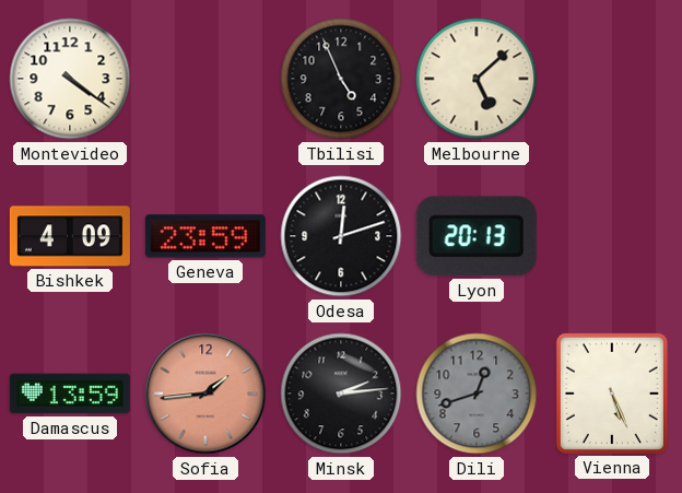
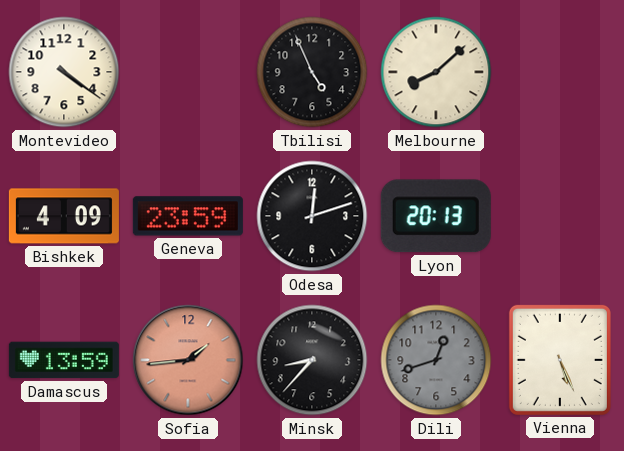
Melbourne: 5:08 -> 8:08
Minsk: 2:14 -> 8:37
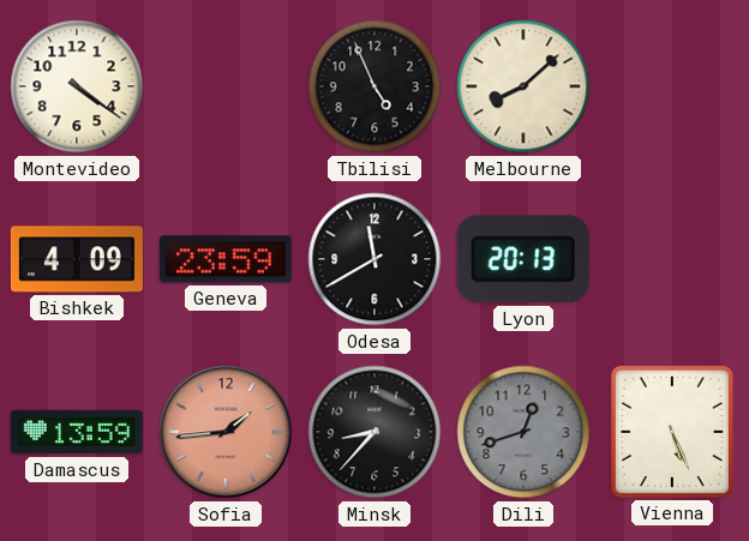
Odesa: 12:12 -> 11:40
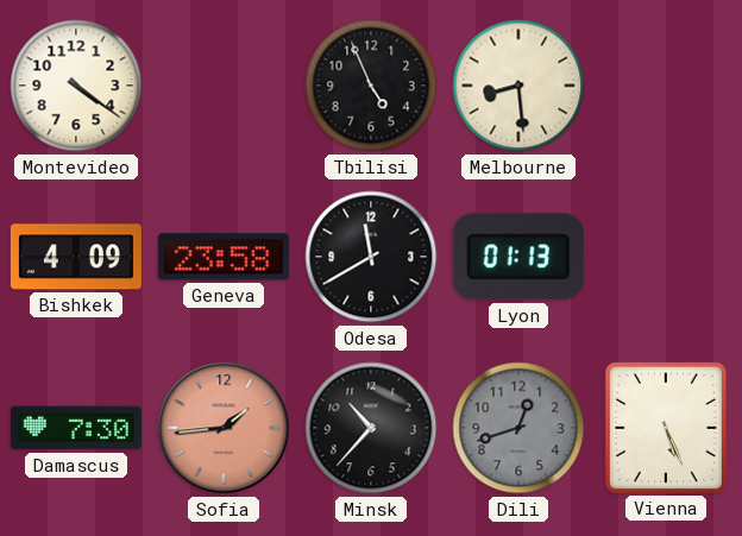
Melbourne: 8:08 -> 8:29
Geneva: 23:59 -> 23:58
Lyon: 20:13 -> 01:13
Damascus: 13:59 -> 7:30
Minsk: 8:37 -> 10:37
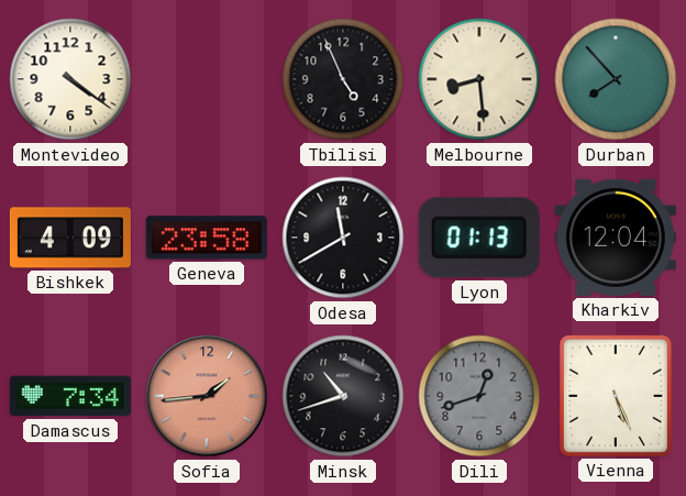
Durban: none -> 7:53
Kharkiv: none -> 12:04
Damascus: 7:30 -> 7:34
Minsk: 10:37 -> 10:42
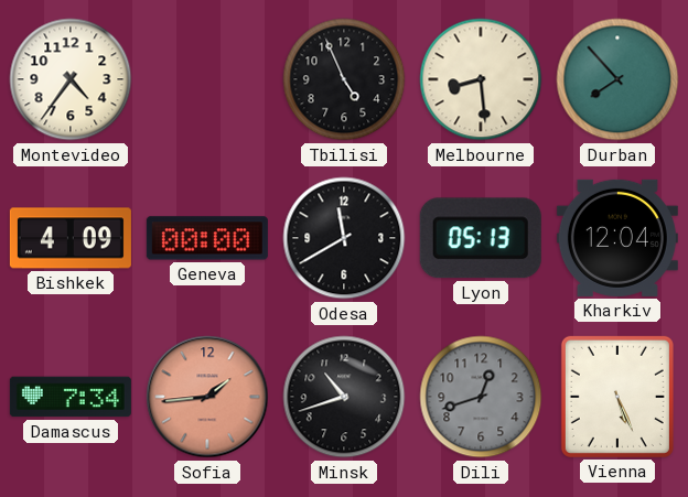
Montevideo: 4:21 -> 4:36
Geneva: 23:58 -> 00:00
Lyon: 01:13 -> 05:13
